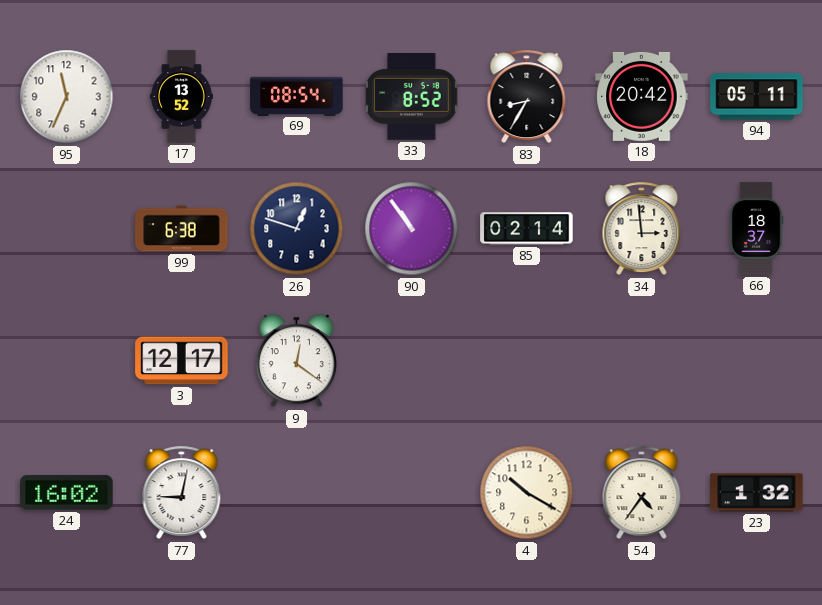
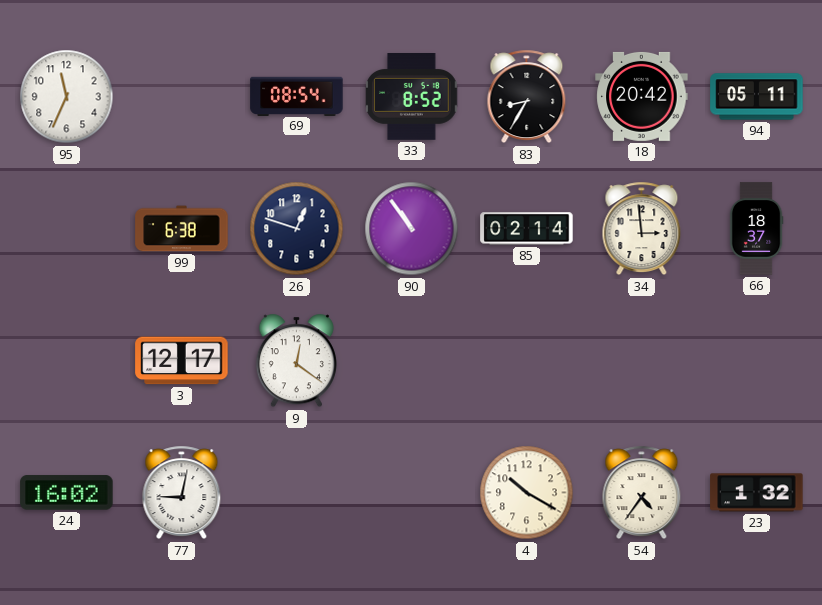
17: 13:52 -> none
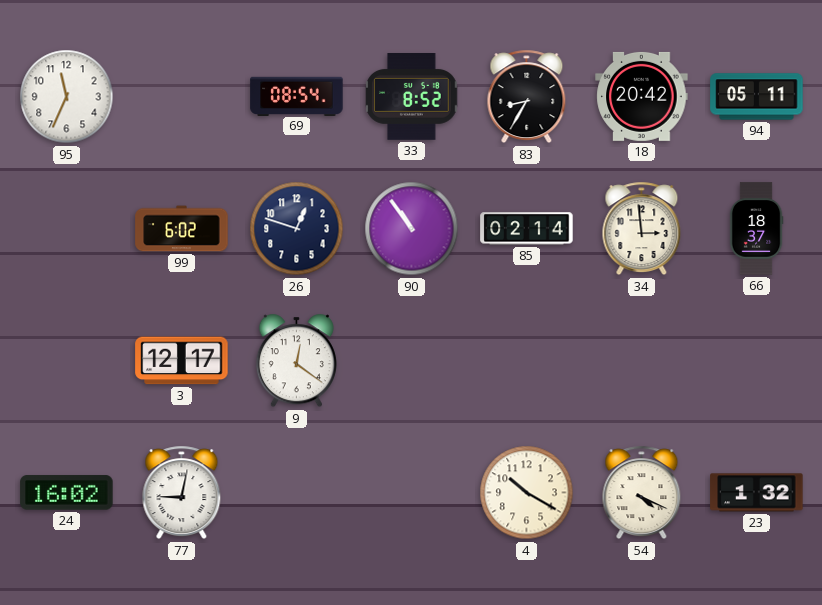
99: 6:38 -> 6:02
54: 4:36 -> 4:19
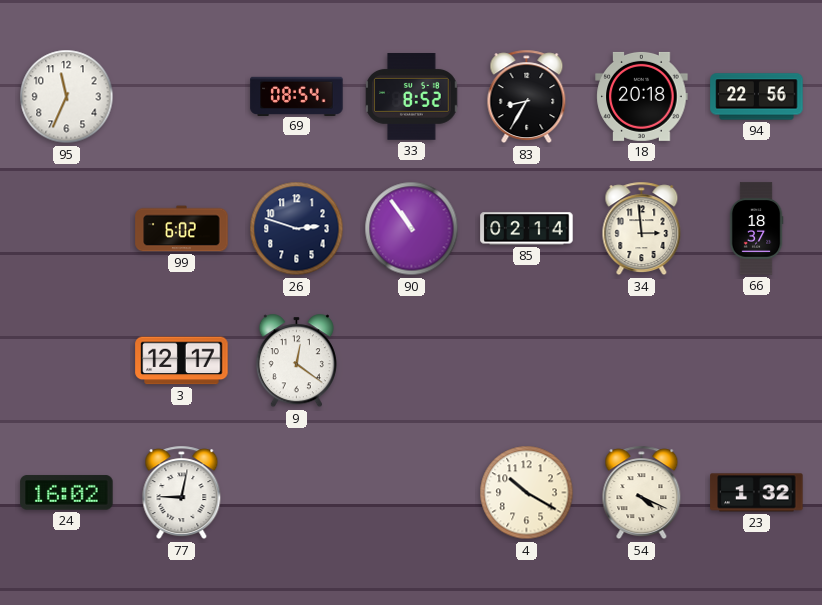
18: 20:42 -> 20:18
94: 05:11 -> 22:56
26: 12:48 -> 2:48
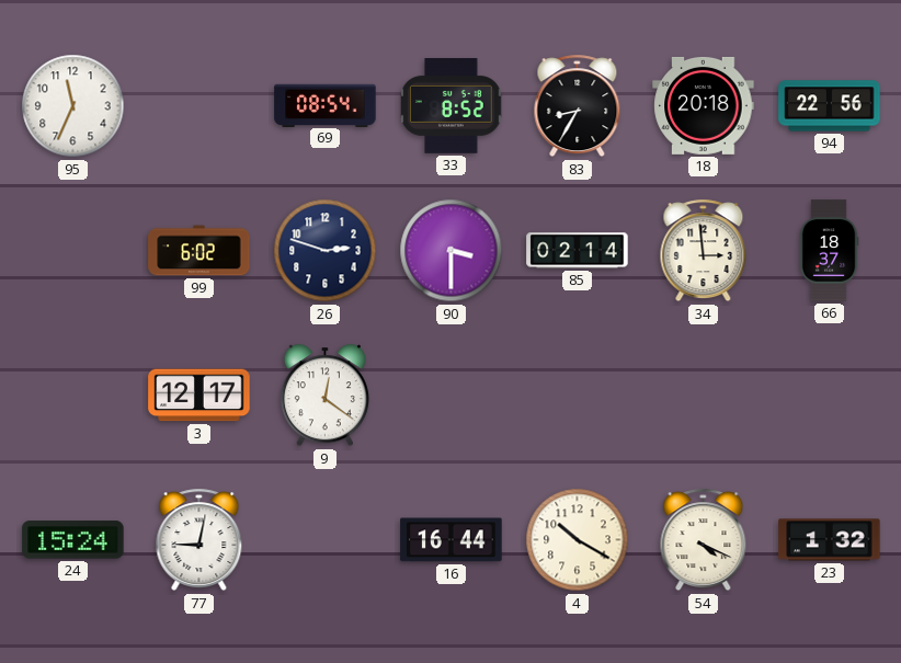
90: 10:54 -> 3:30
24: 16:02 -> 15:24
16: none -> 16:44
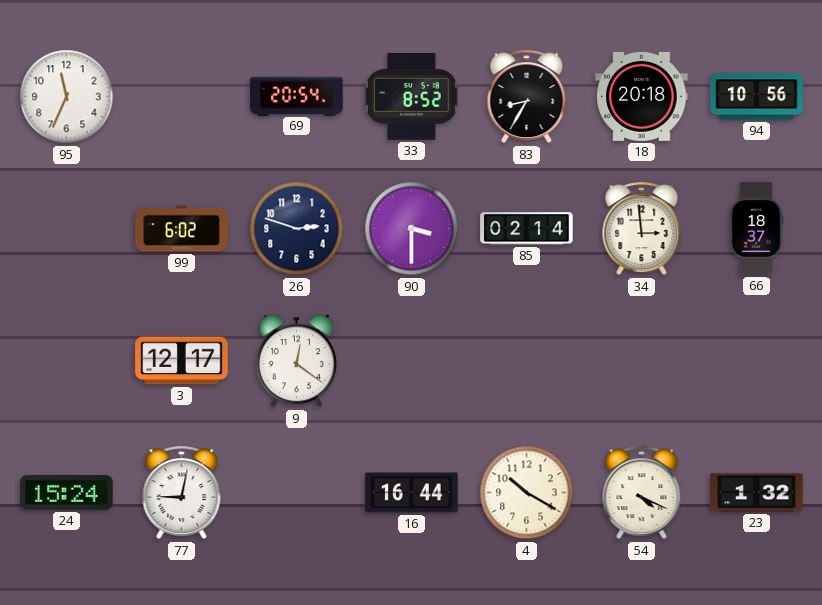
69: 08:54 -> 20:54
94: 22:56 -> 10:56
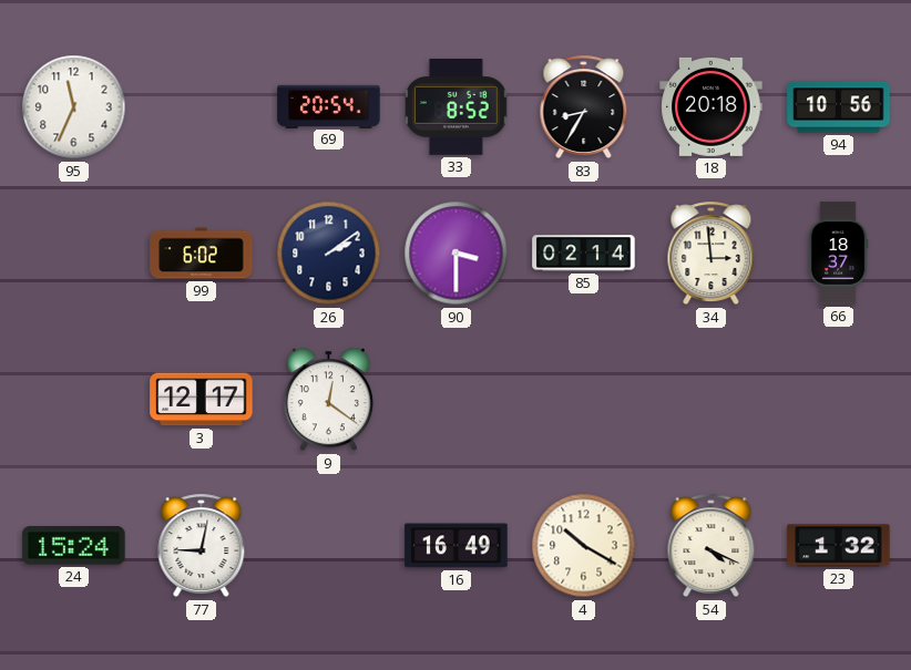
26: 2:48 -> 2:09
16: 16:44 -> 16:49
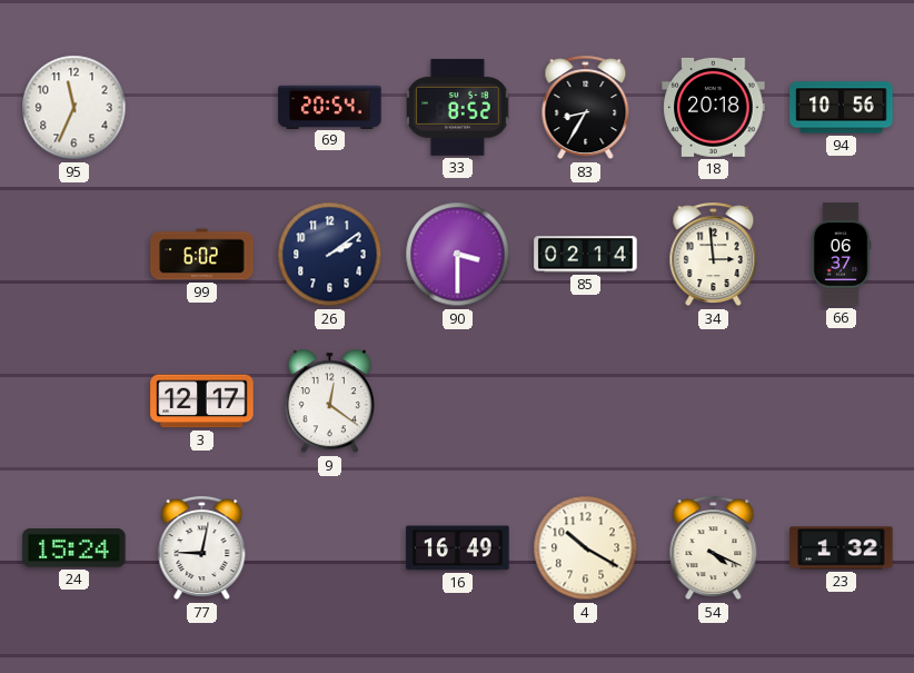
66: 18:37 -> 06:37
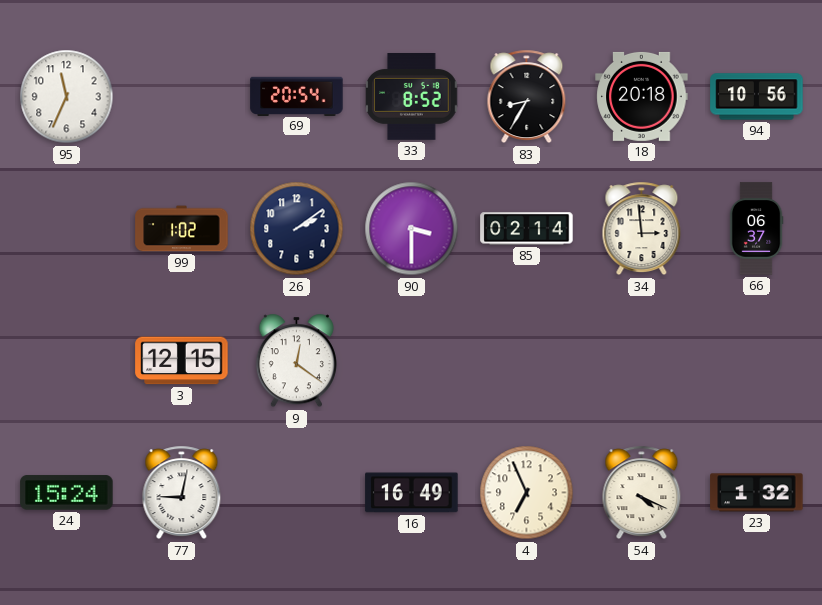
99: 6:02 -> 1:02
3: 12:17 -> 12:15
4: 10:20 -> 6:56
